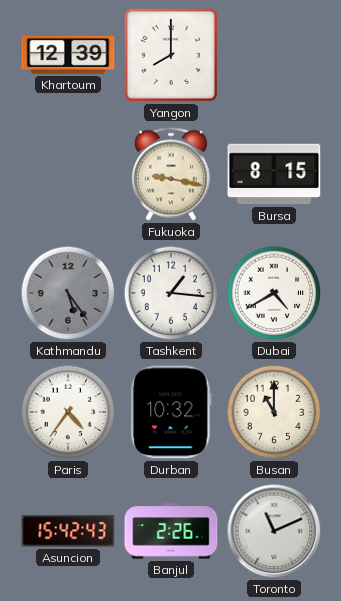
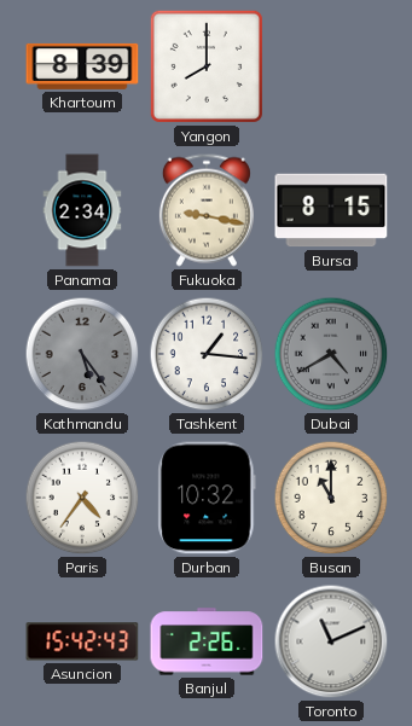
Khartoum: 12:39 -> 8:39
Panama: none -> 2:34
Dubai dial: white -> grey
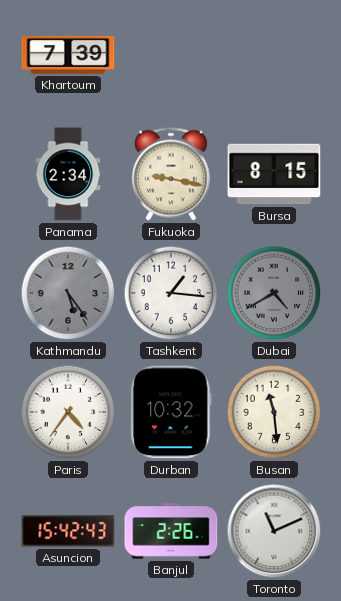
Khartoum: 8:39 -> 7:39
Yangon: 8:00 -> none
Busan: 11:00 -> 11:29
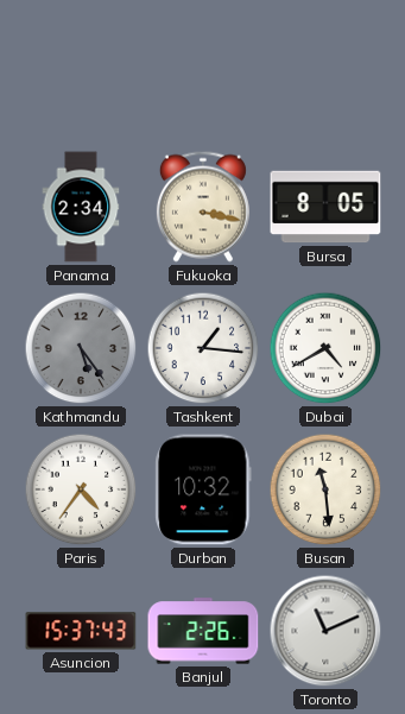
Khartoum: 7:39 -> none
Fukuoka: 9:17 -> 3:17
Bursa: 8:15 -> 8:05
Dubai dial: grey -> white
Asuncion: 15:42 -> 15:37
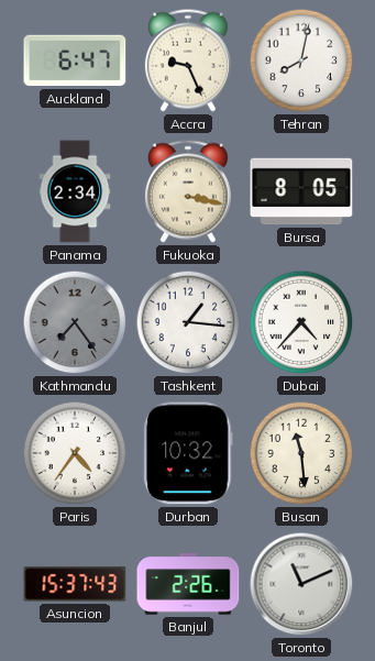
Auckland: none -> 6:47
Accra: none -> 9:26
Tehran: none -> 8:02
Kathmandu: 5:24 -> 7:24
Dubai: 4:40 -> 4:37
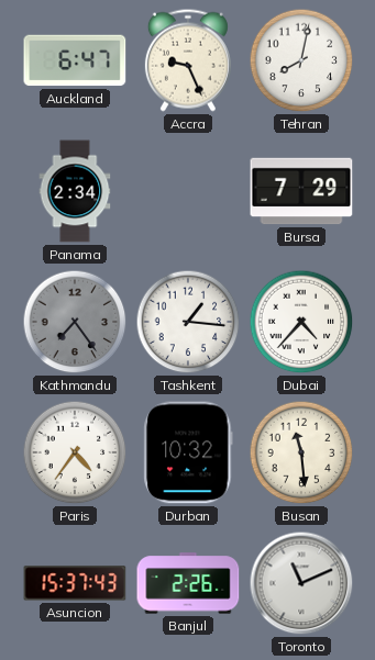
Fukuoka: 3:17 -> none
Bursa: 8:05 -> 7:29
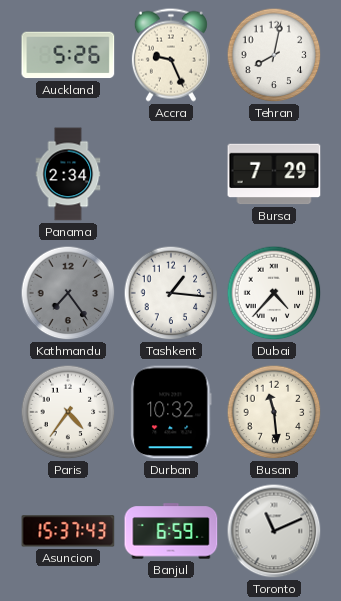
Auckland: 6:47 -> 5:26
Banjul: 2:26 -> 6:59
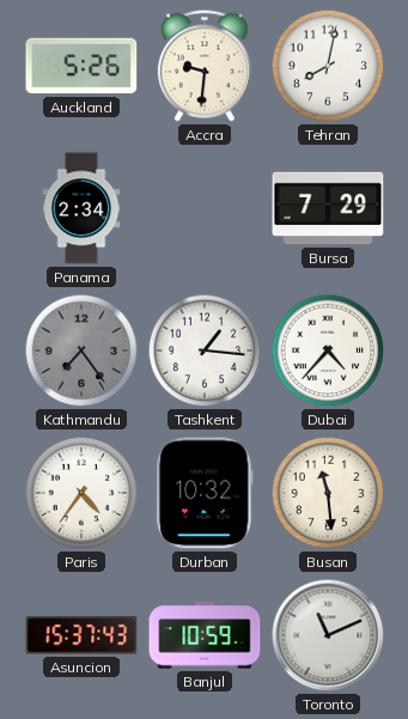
Accra: 9:26 -> 9:31
Banjul: 6:59 -> 10:59
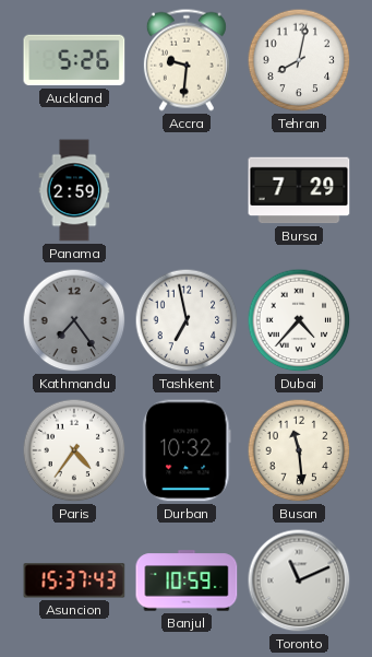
Panama: 2:34 -> 2:59
Tashkent: 1:16 -> 6:58
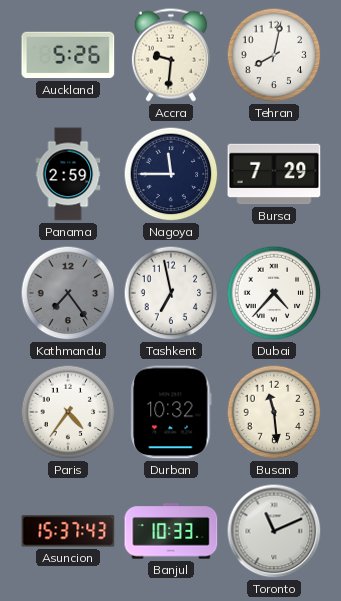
Nagoya: none -> 11:45
Banjul: 10:59 -> 10:33
